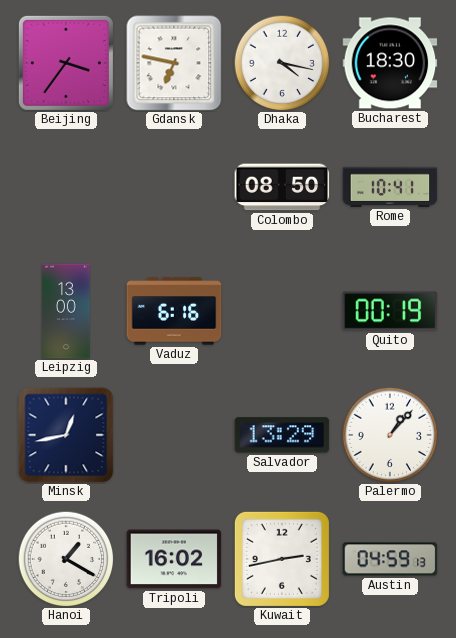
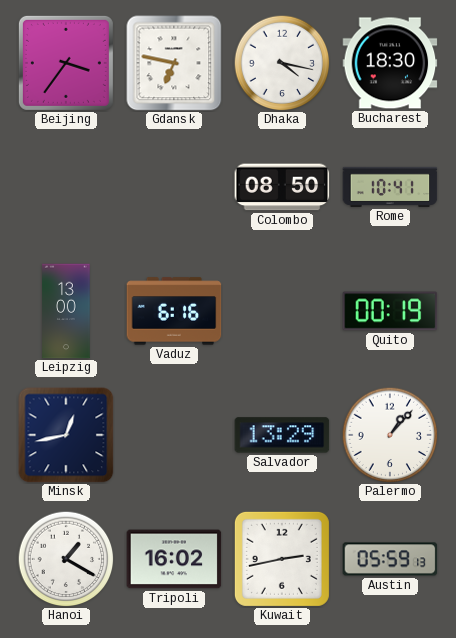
Austin: 04:59 -> 05:59
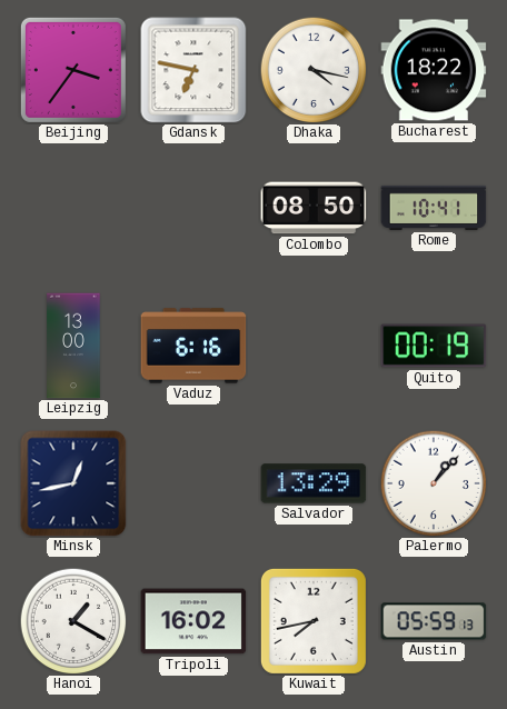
Bucharest: 18:30 -> 18:22
Kuwait: 2:43 -> 7:43
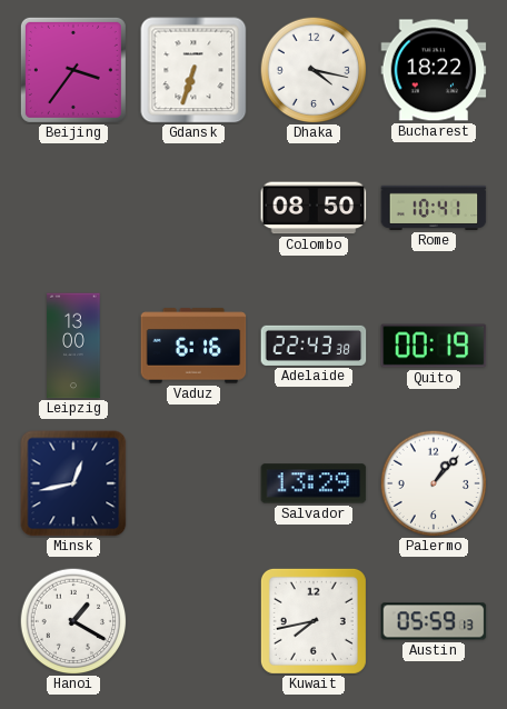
Gdansk: 6:47 -> 6:33
Adelaide: none -> 22:43
Tripoli: 16:02 -> none
